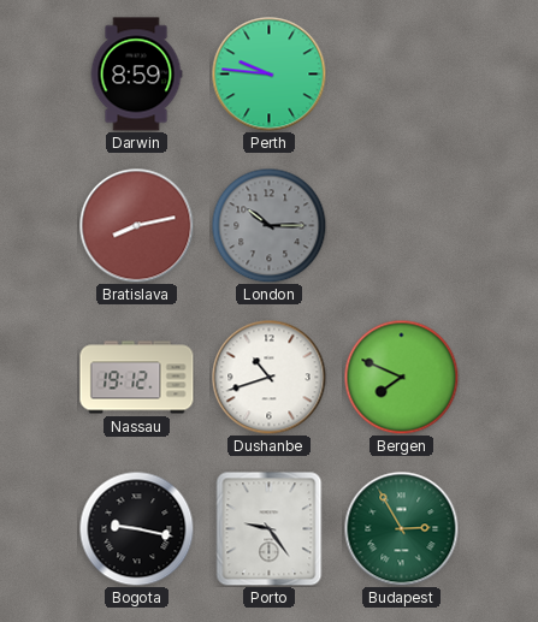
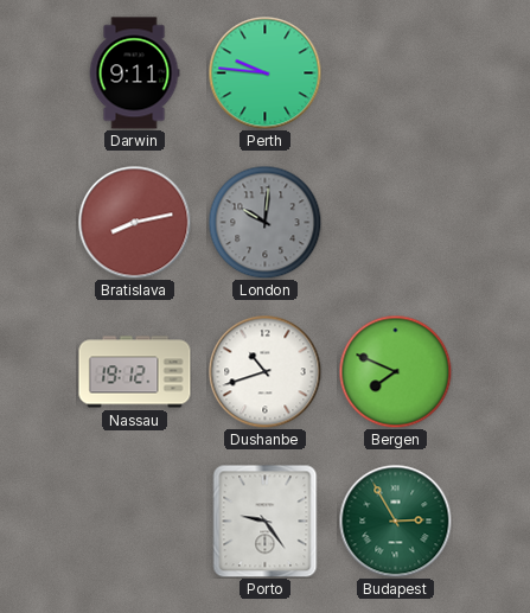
Darwin: 8:59 -> 9:11
London: 10:15 -> 10:01
Bogota: 9:17 -> none
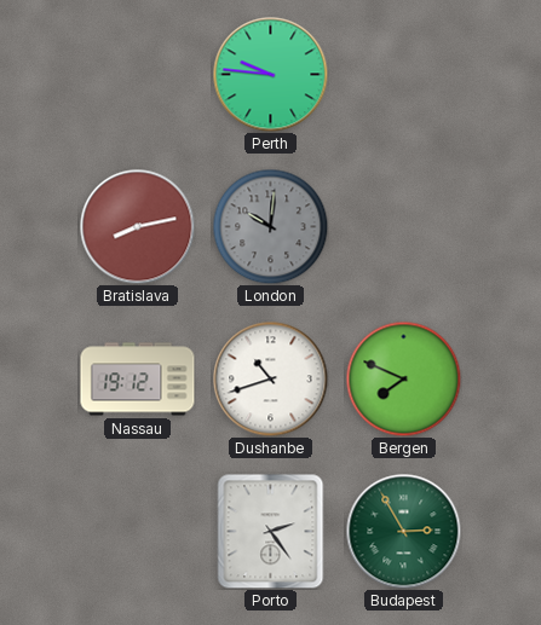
Darwin: 9:11 -> none
Porto: 9:24 -> 2:24
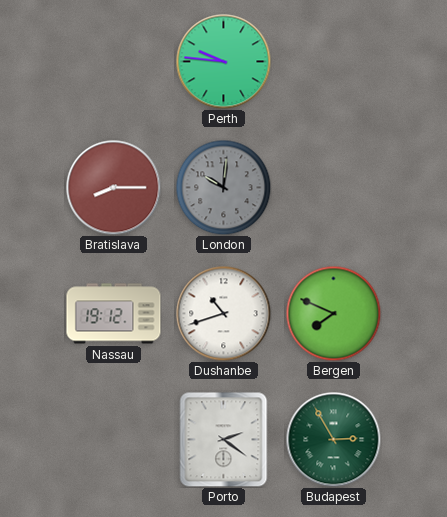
Bratislava: 8:13 -> 8:15
Porto: 2:24 -> 2:21
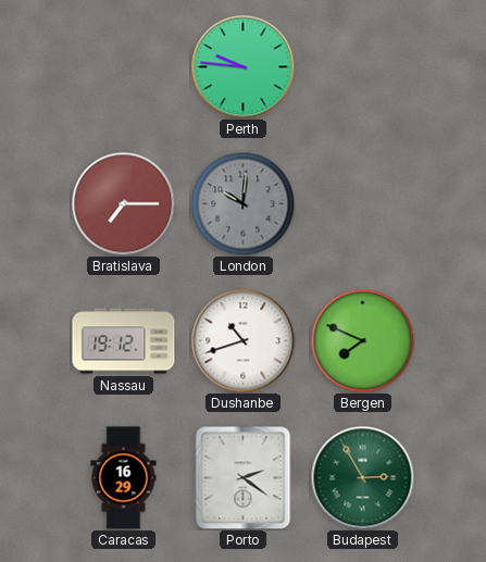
Bratislava: 8:15 -> 7:15
Caracas: none -> 16:29
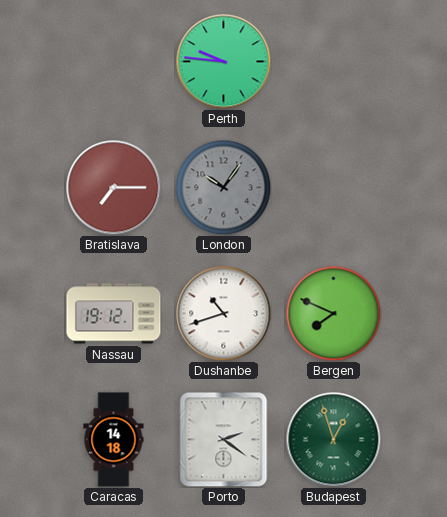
London: 10:01 -> 10:06
Caracas: 16:29 -> 14:18
Budapest: 2:55 -> 12:57
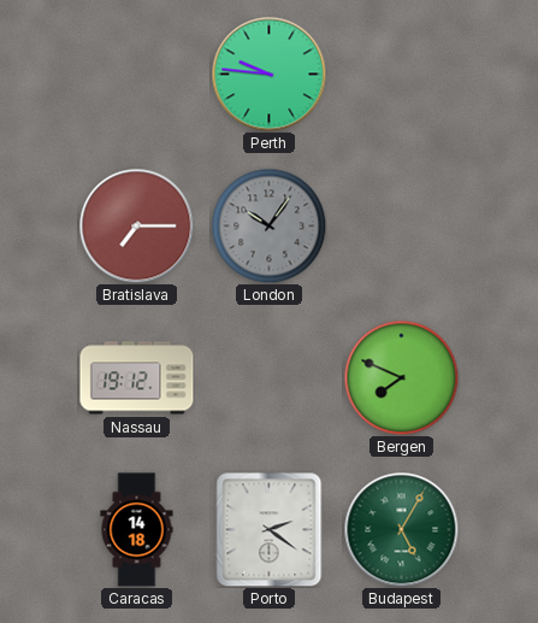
Dushanbe: 10:42 -> none
Budapest: 12:57 -> 5:05
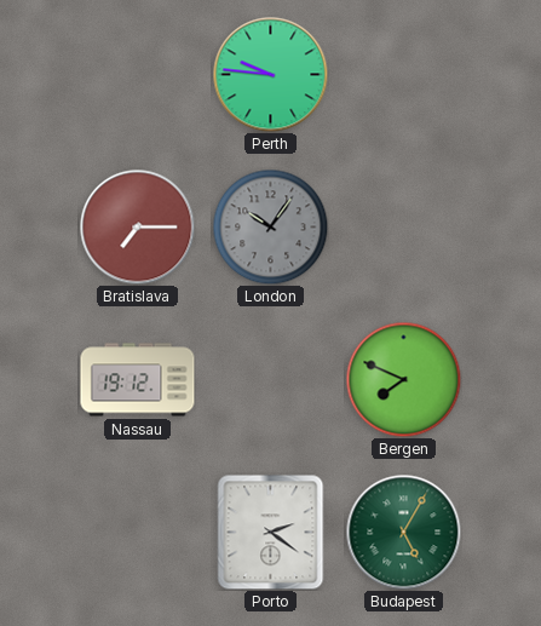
Caracas: 14:18 -> none
